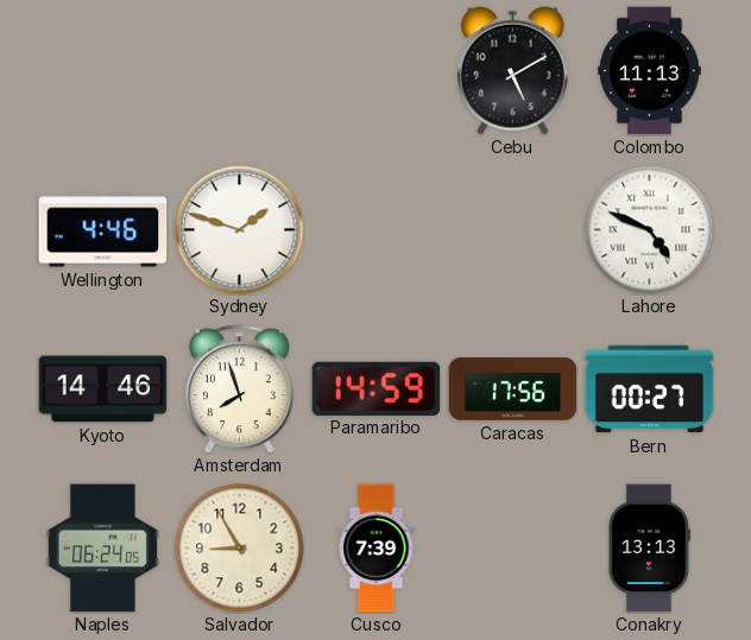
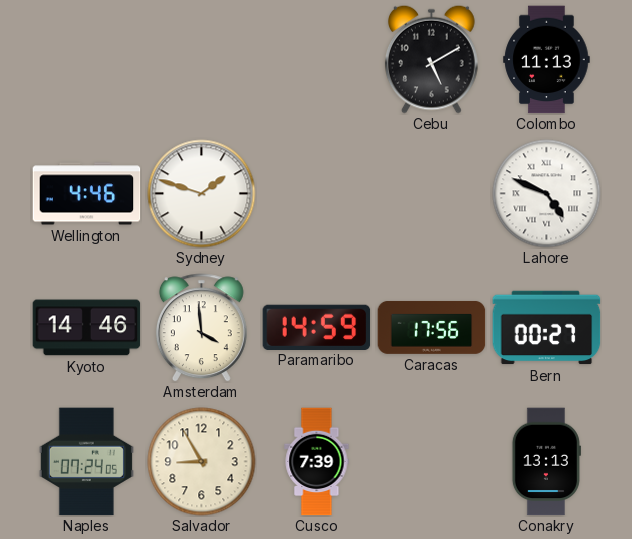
Amsterdam: 7:57 -> 3:59
Naples: 06:24 -> 07:24
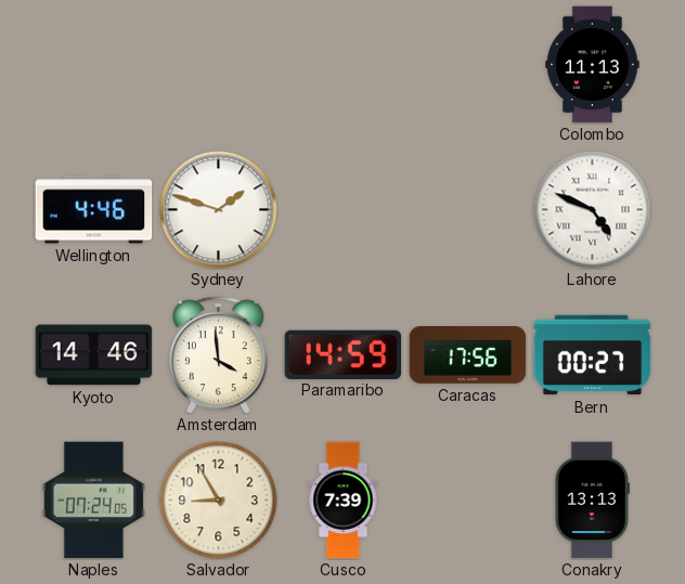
Cebu: 5:10 -> none
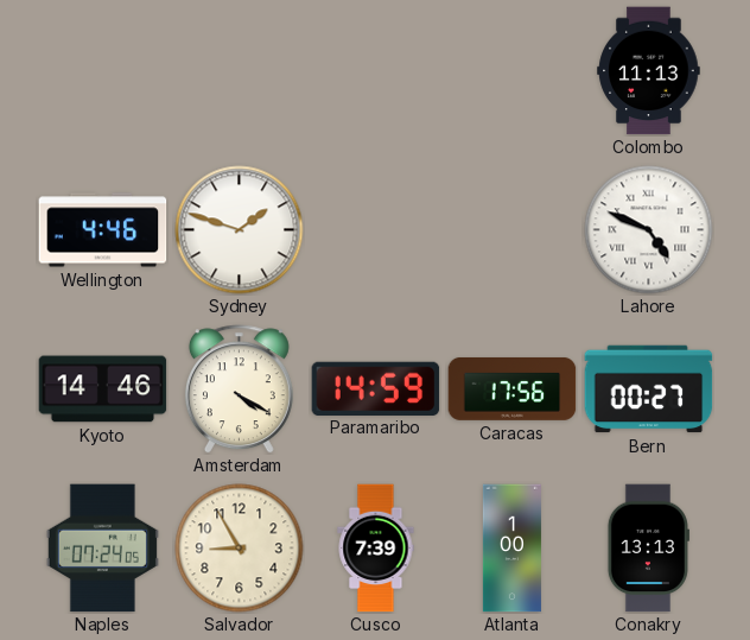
Amsterdam: 3:59 -> 4:20
Atlanta: none -> 1:00
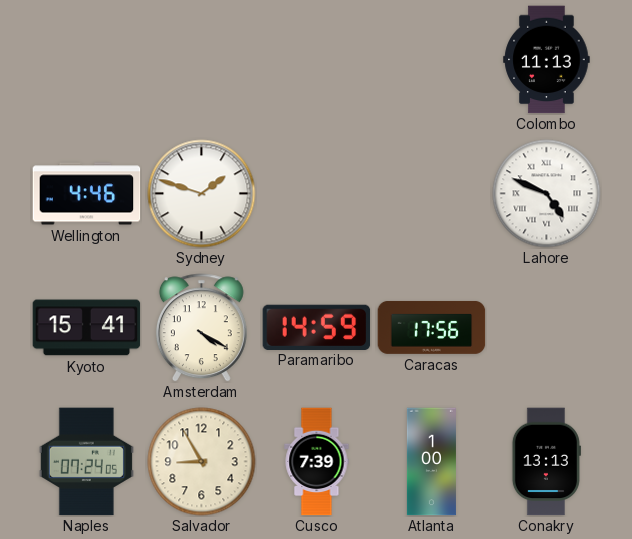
Kyoto: 14:46 -> 15:41
Bern: 00:27 -> none
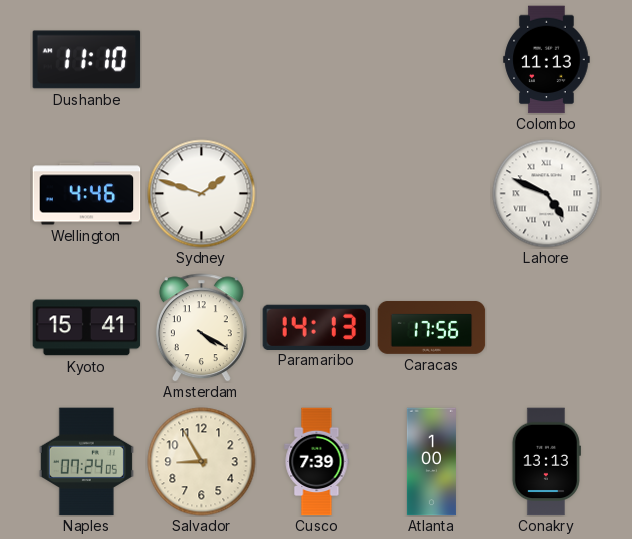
Dushanbe: none -> 11:10
Paramaribo: 14:59 -> 14:13
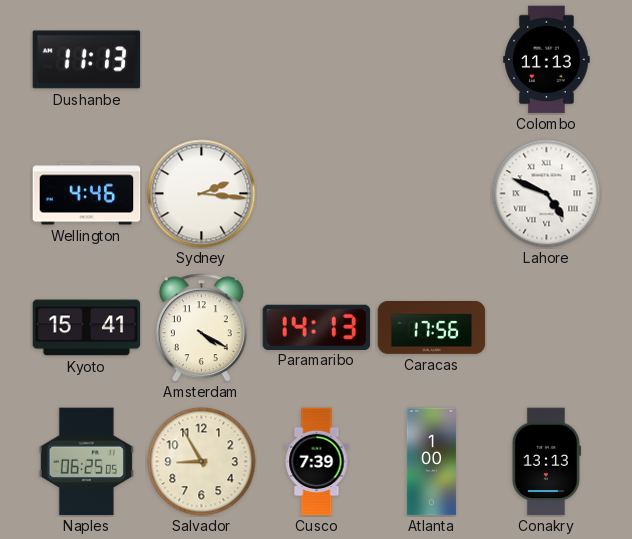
Dushanbe: 11:10 -> 11:13
Sydney: 1:48 -> 2:16
Naples: 07:24 -> 06:25
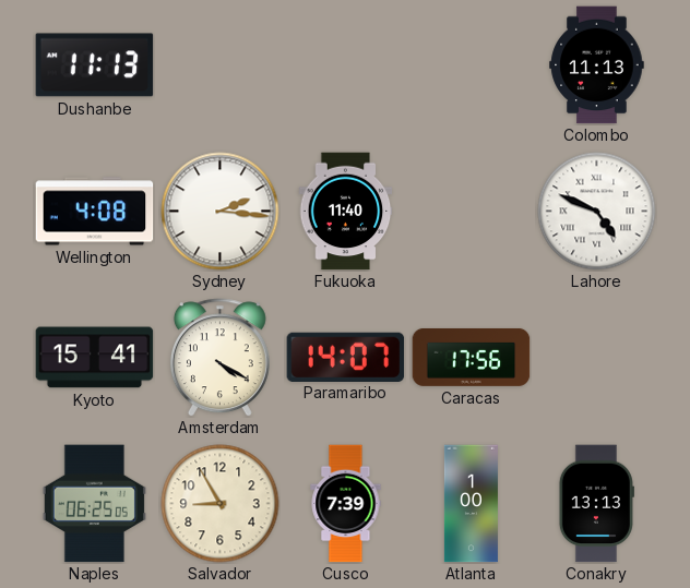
Wellington: 4:46 -> 4:08
Fukuoka: none -> 11:40
Paramaribo: 14:13 -> 14:07
